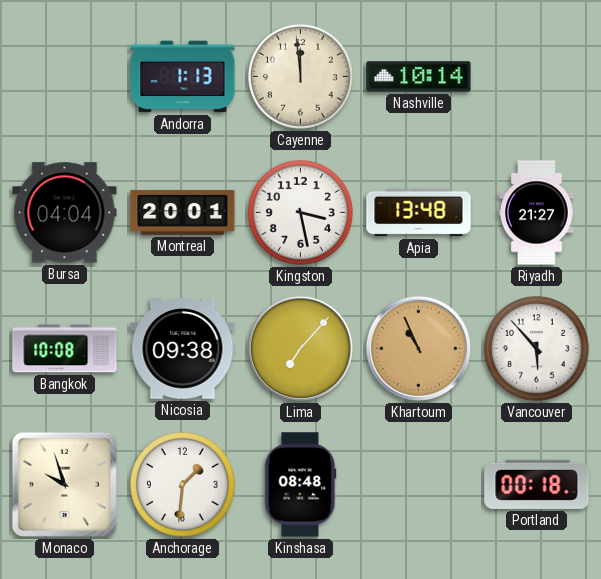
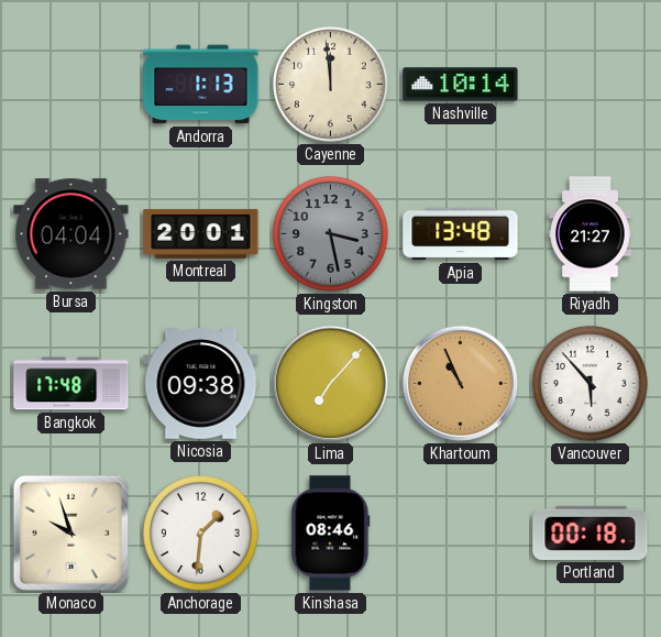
Kingston dial: white -> grey
Bangkok: 10:08 -> 17:48
Kinshasa: 08:48 -> 08:46
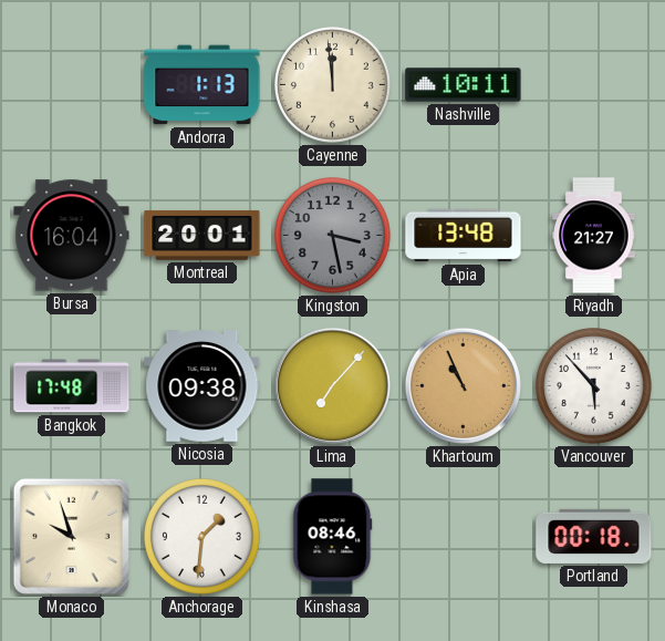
Nashville: 10:14 -> 10:11
Bursa: 04:04 -> 16:04
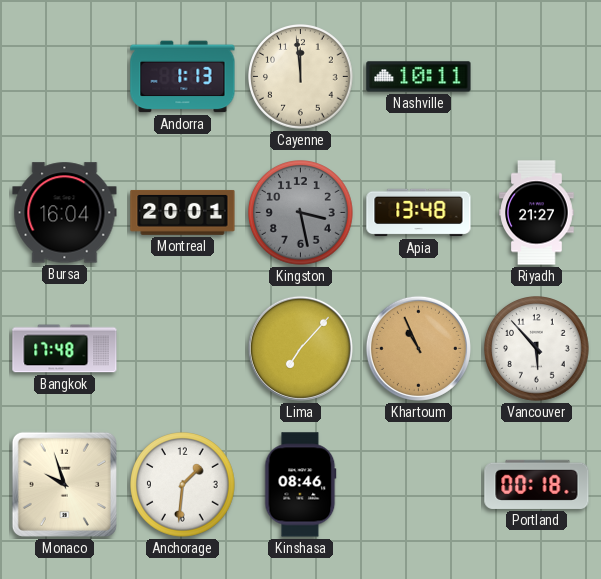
Nicosia: 09:38 -> none
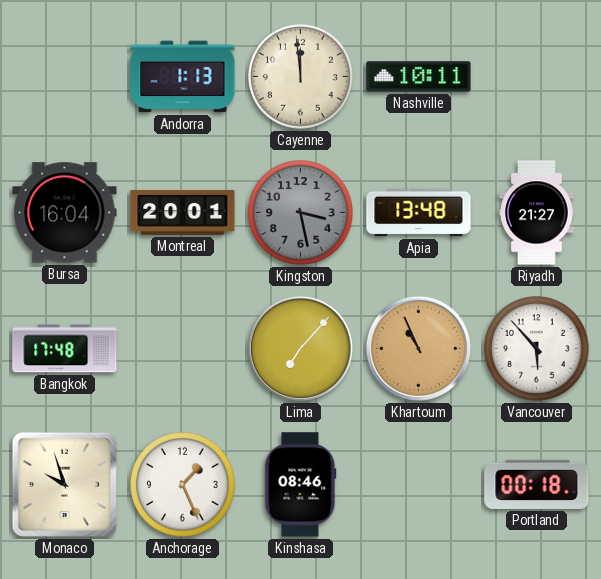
Anchorage: 1:31 -> 1:26
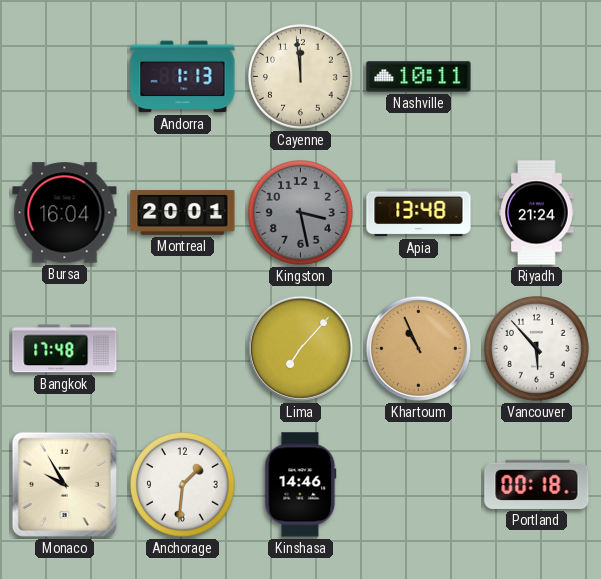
Riyadh: 21:27 -> 21:24
Monaco: 9:57 -> 9:55
Anchorage: 1:26 -> 1:31
Kinshasa: 08:46 -> 14:46
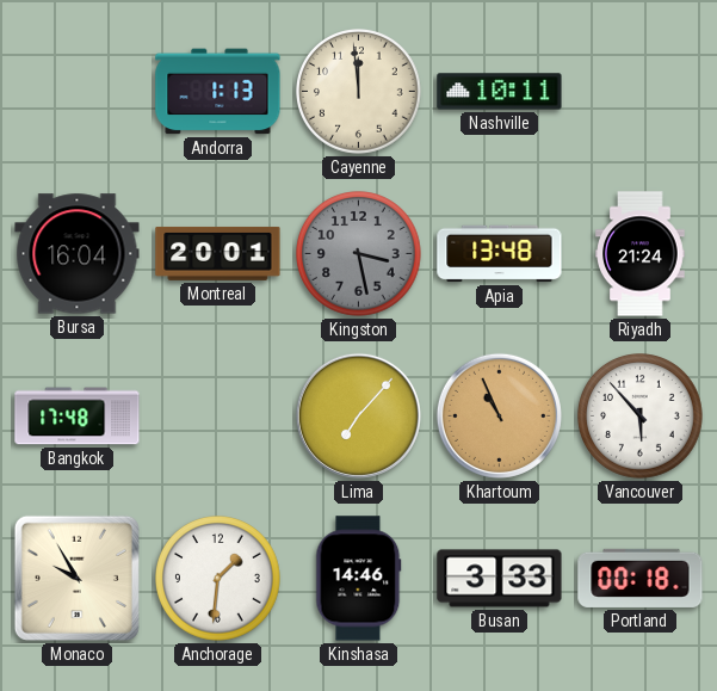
Busan: none -> 3:33
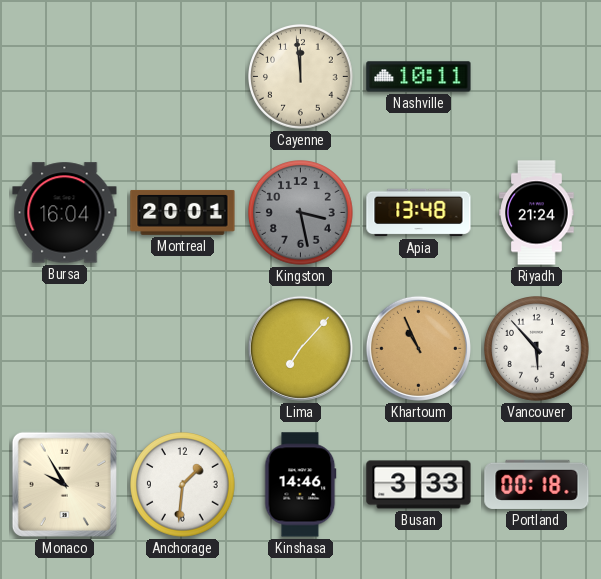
Andorra: 1:13 -> none
Bangkok: 17:48 -> none
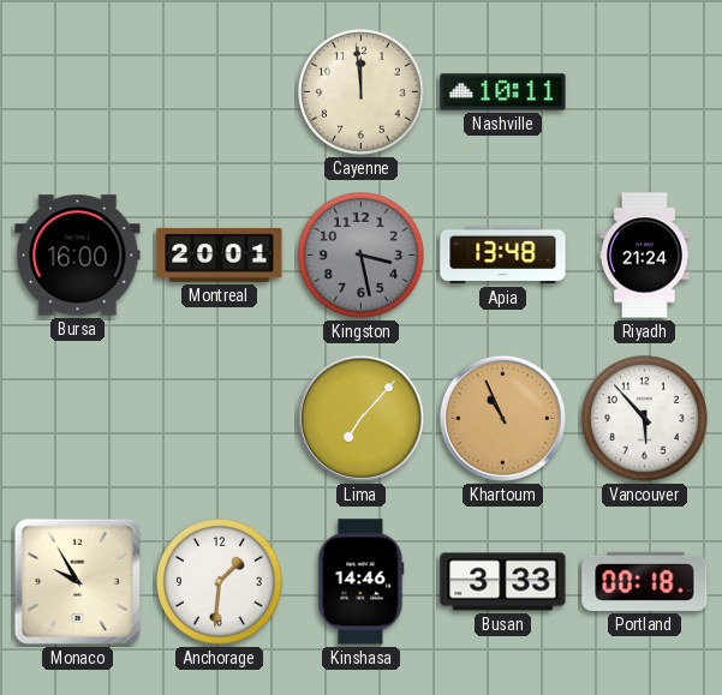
Bursa: 16:04 -> 16:00
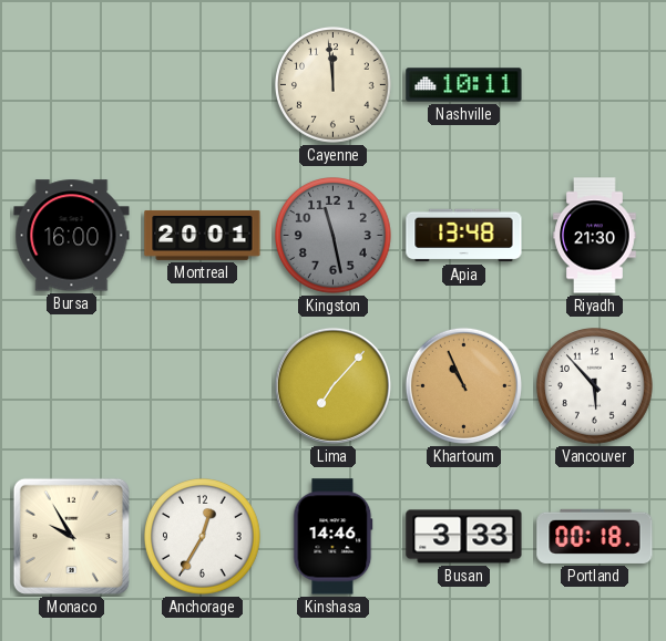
Kingston: 3:28 -> 11:28
Riyadh: 21:24 -> 21:30
Anchorage: 1:31 -> 12:35
